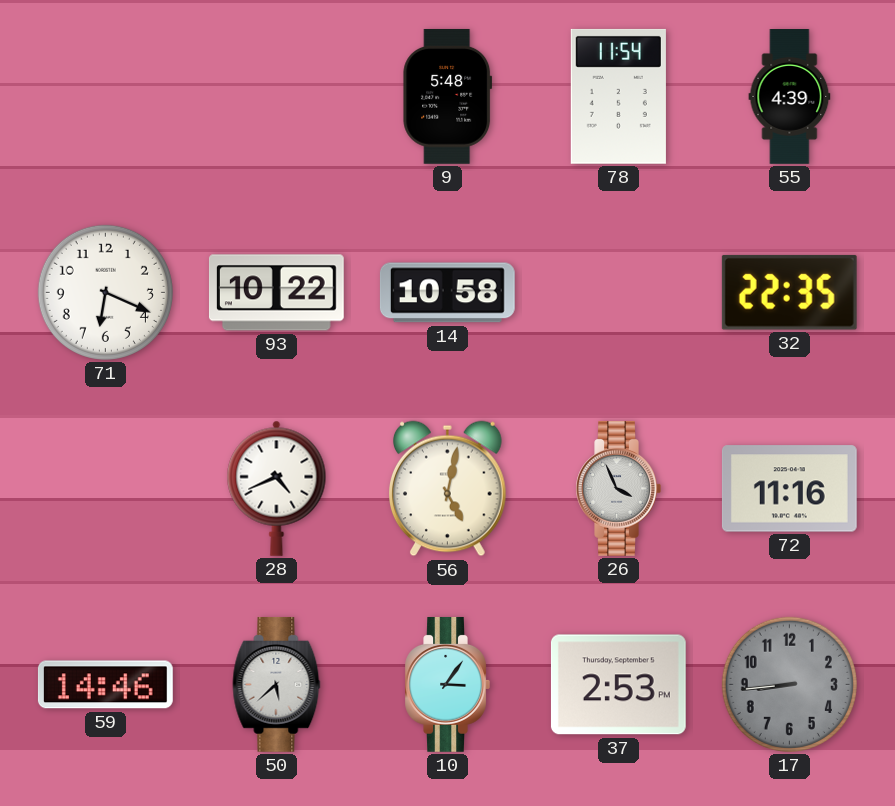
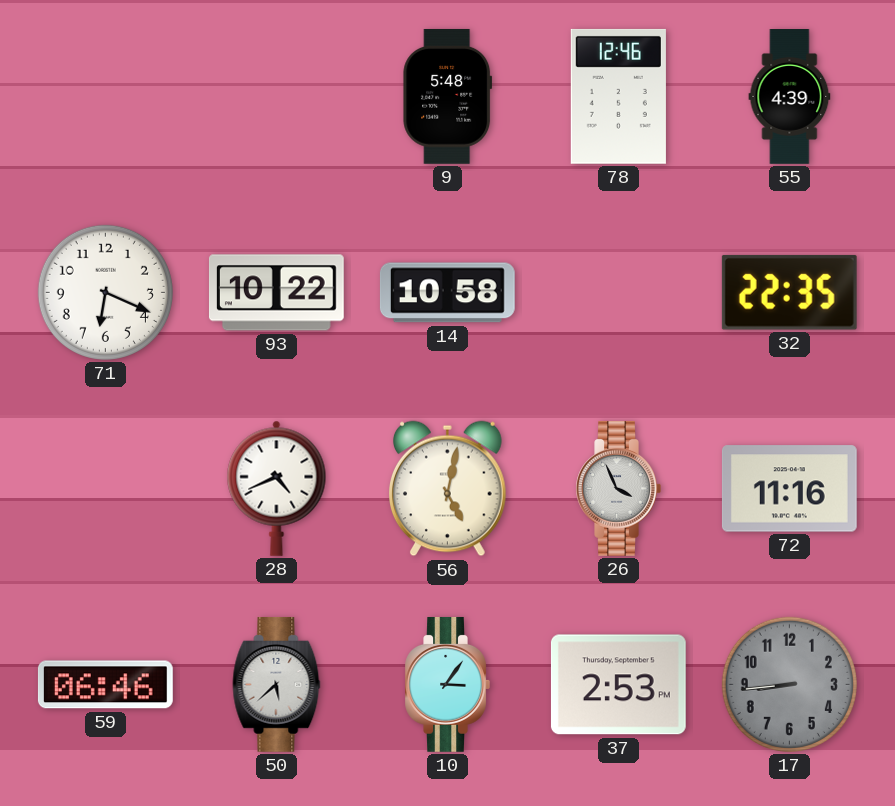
78: 11:54 -> 12:46
59: 14:46 -> 06:46
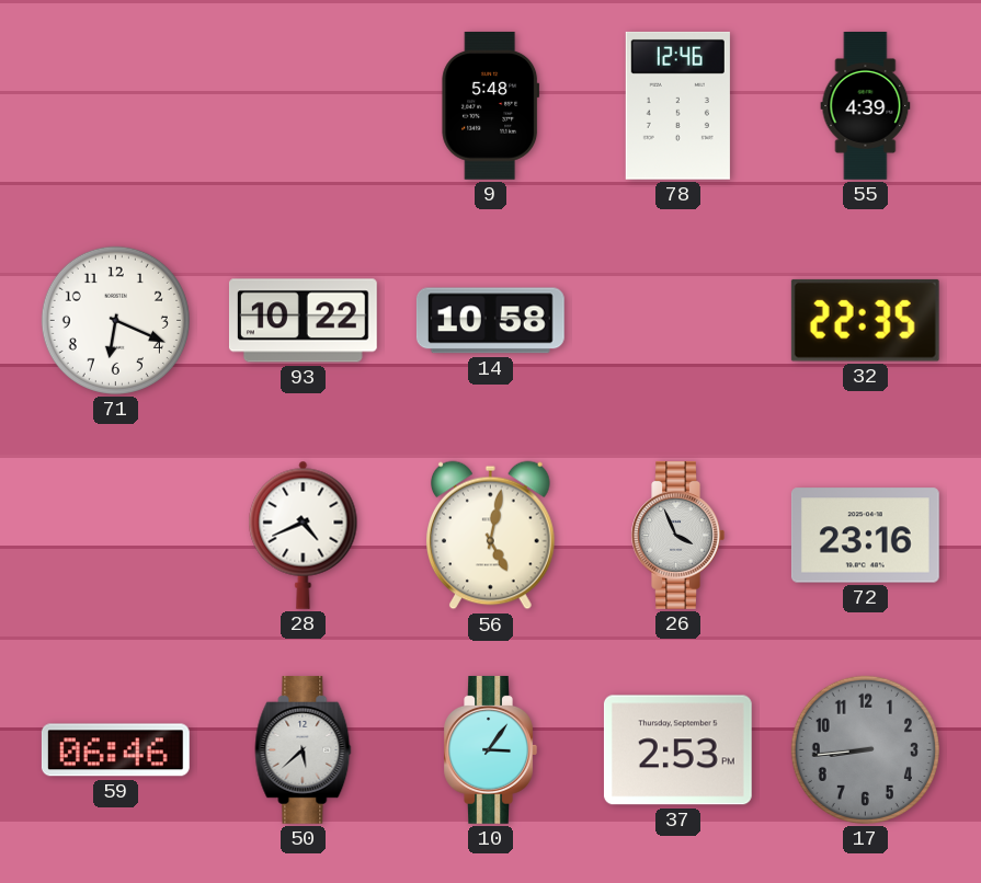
72: 11:16 -> 23:16
